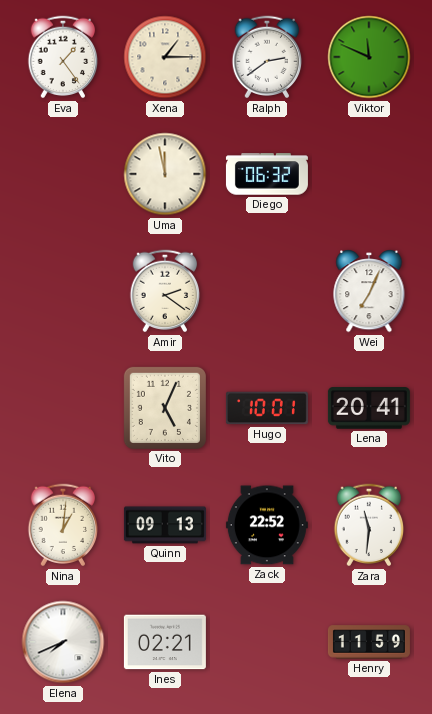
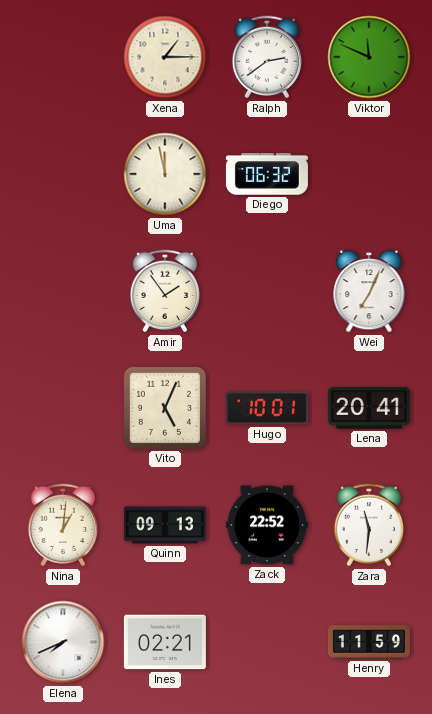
Eva: 1:24 -> none
Amir: 2:21 -> 1:54
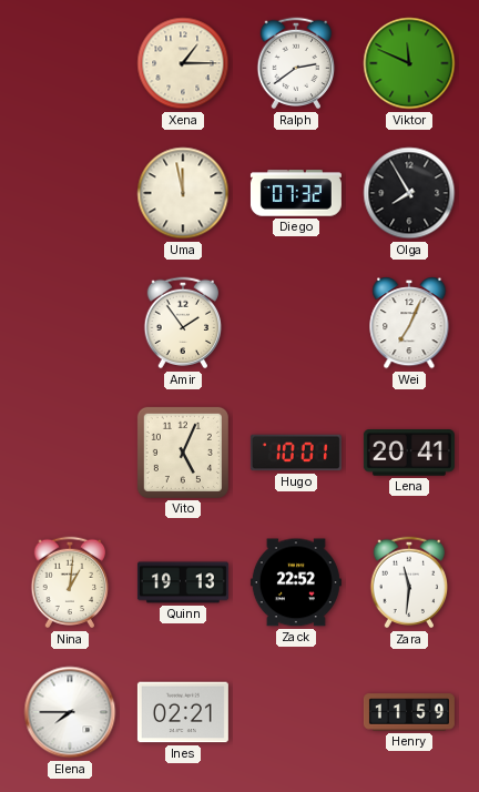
Diego: 06:32 -> 07:32
Olga: none -> 7:55
Quinn: 09:13 -> 19:13
Elena: 7:41 -> 7:45
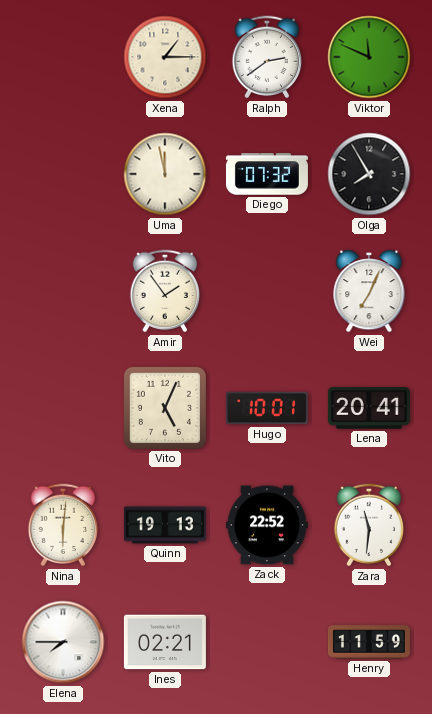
Nina: 1:01 -> 6:01
